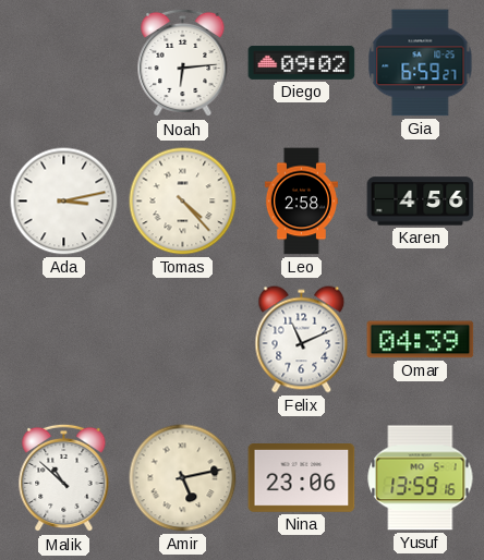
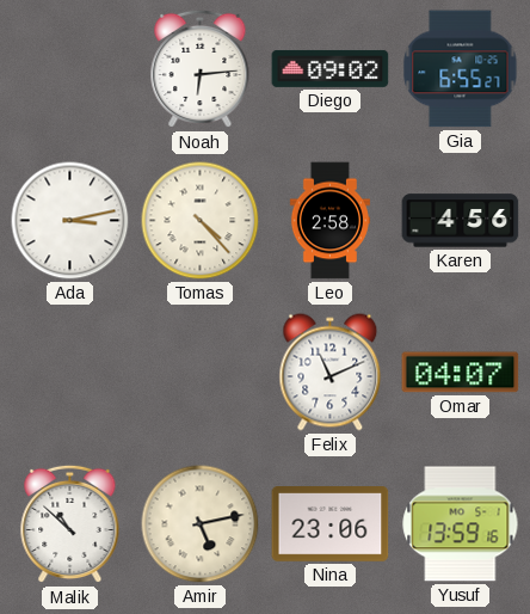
Gia: 6:59 -> 6:55
Omar: 04:39 -> 04:07
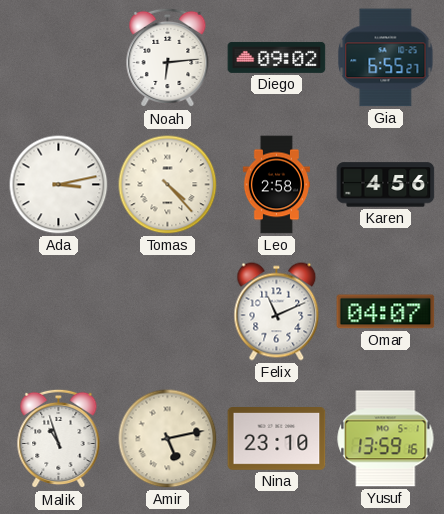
Malik: 10:52 -> 10:57
Nina: 23:06 -> 23:10
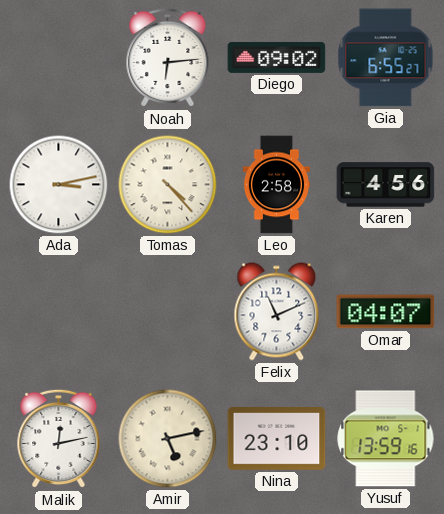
Malik: 10:57 -> 12:13
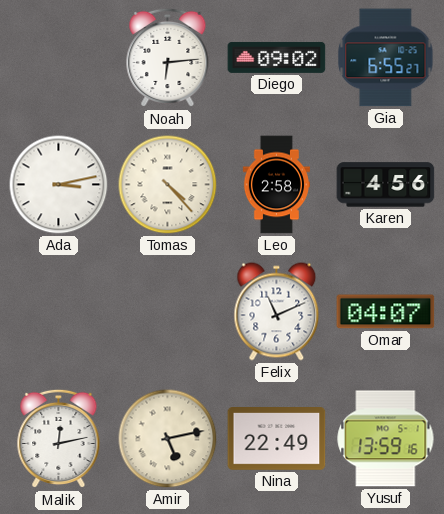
Nina: 23:10 -> 22:49
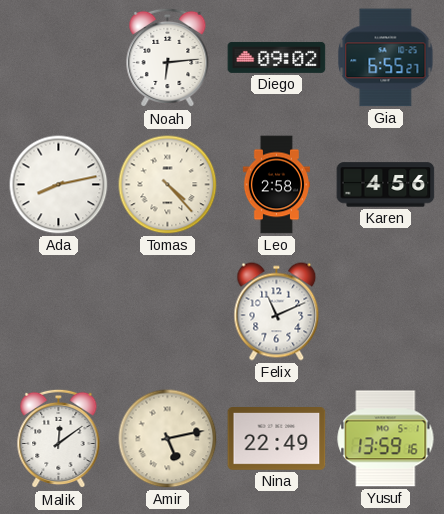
Ada: 3:13 -> 8:13
Omar: 04:07 -> none
Malik: 12:13 -> 12:09
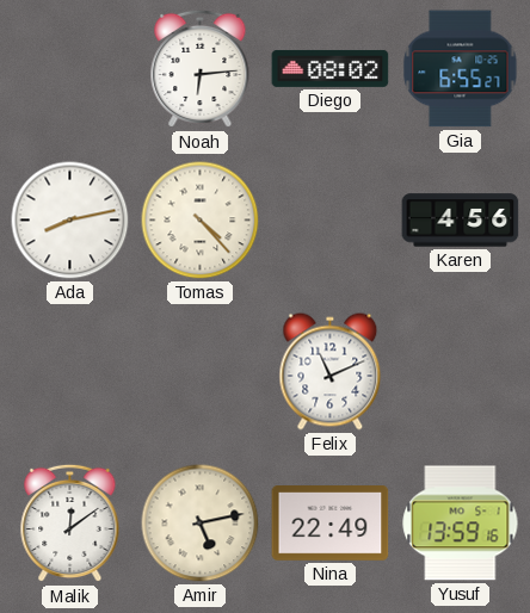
Diego: 09:02 -> 08:02
Leo: 2:58 -> none
